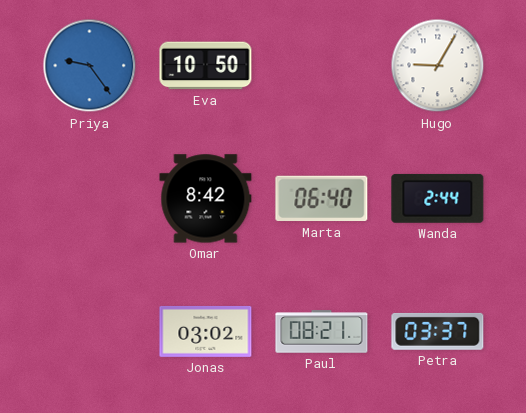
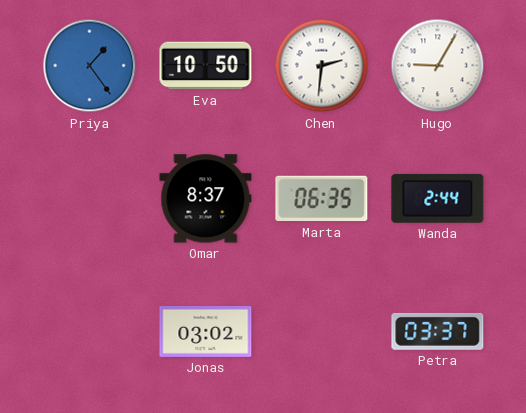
Priya: 9:24 -> 1:24
Chen: none -> 2:31
Omar: 8:42 -> 8:37
Marta: 06:40 -> 06:35
Paul: 08:21 -> none
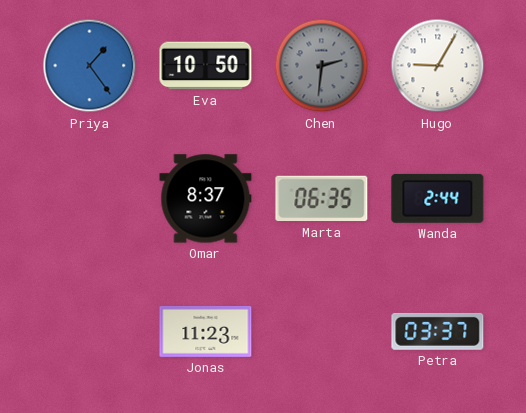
Chen dial: white -> grey
Jonas: 03:02 -> 11:23
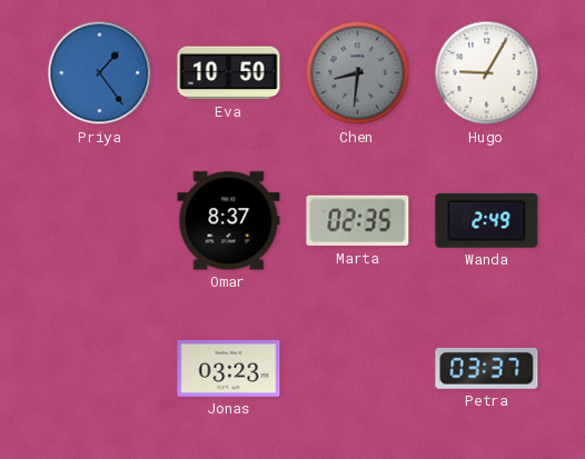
Chen: 2:31 -> 8:31
Marta: 06:35 -> 02:35
Wanda: 2:44 -> 2:49
Jonas: 11:23 -> 03:23
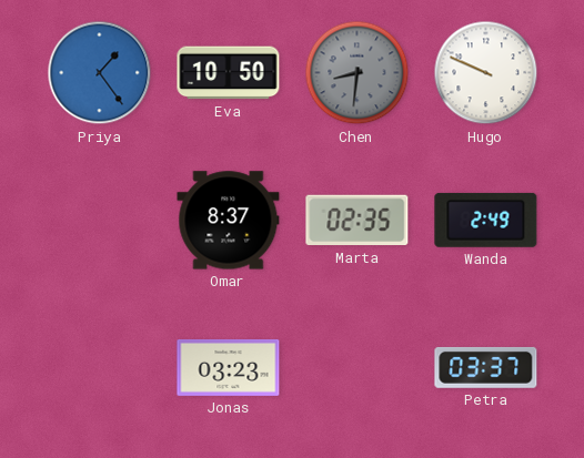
Hugo: 9:05 -> 9:49
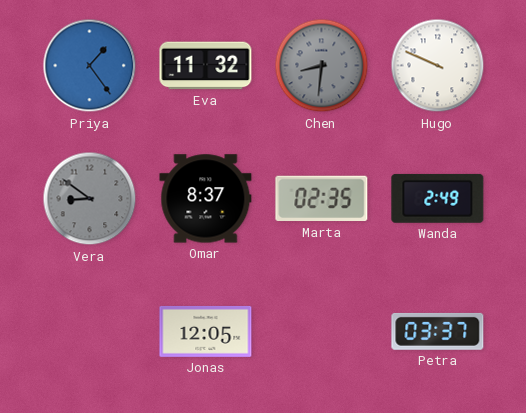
Eva: 10:50 -> 11:32
Vera: none -> 8:51
Jonas: 03:23 -> 12:05
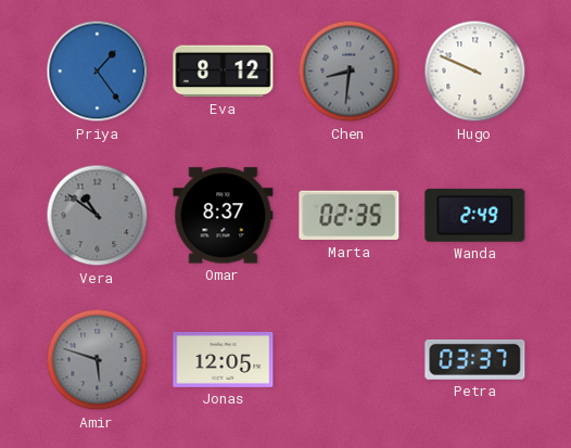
Eva: 11:32 -> 8:12
Vera: 8:51 -> 10:51
Amir: none -> 5:48
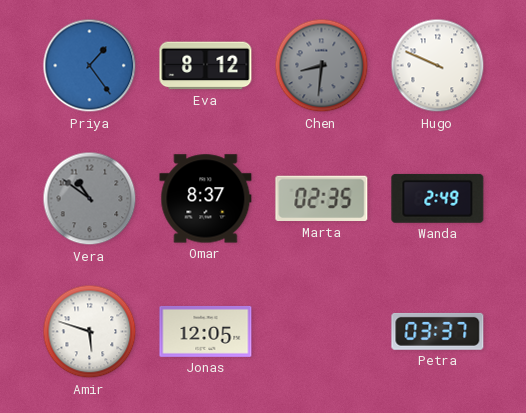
Amir dial: grey -> white
